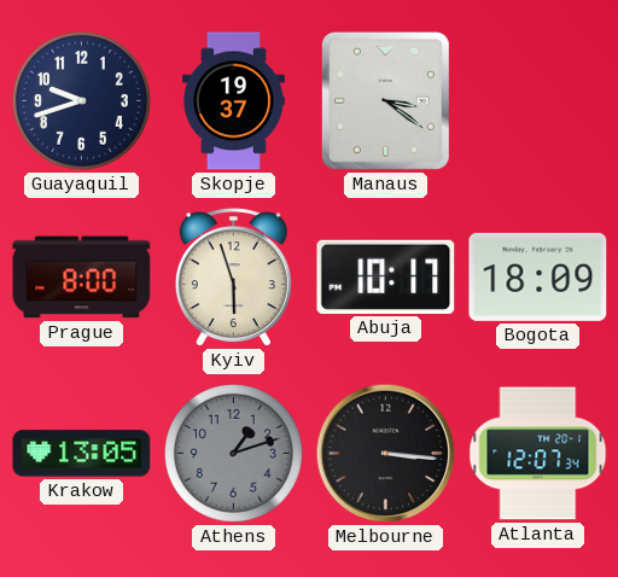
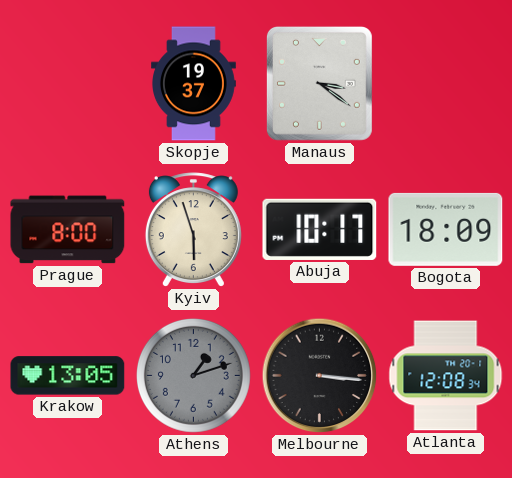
Guayaquil: 9:42 -> none
Atlanta: 12:07 -> 12:08
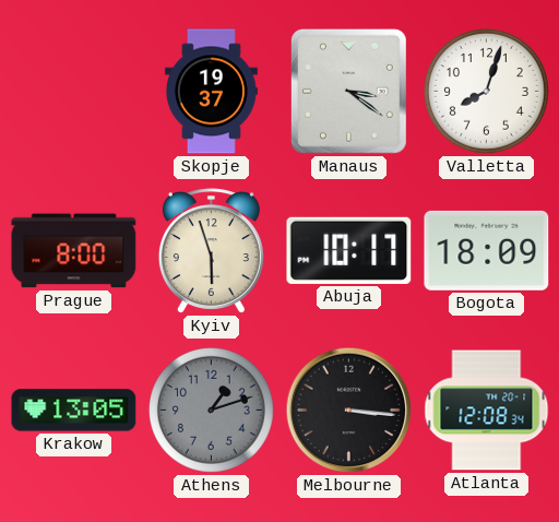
Valletta: none -> 8:03
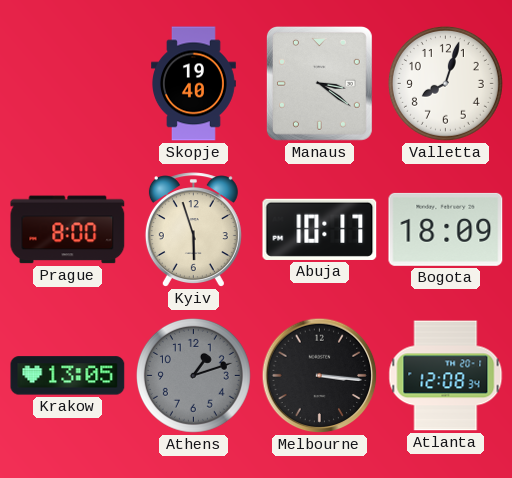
Skopje: 19:37 -> 19:40
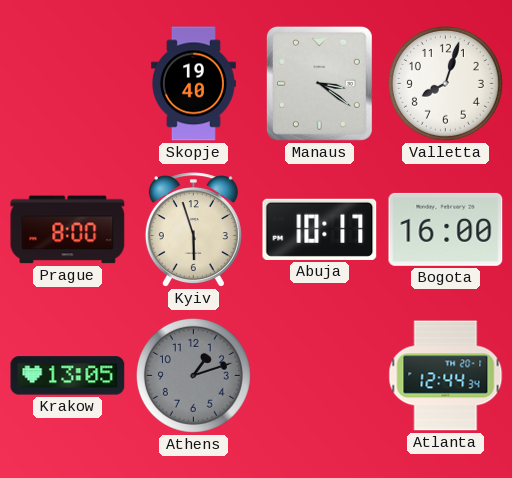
Bogota: 18:09 -> 16:00
Melbourne: 3:16 -> none
Atlanta: 12:08 -> 12:44
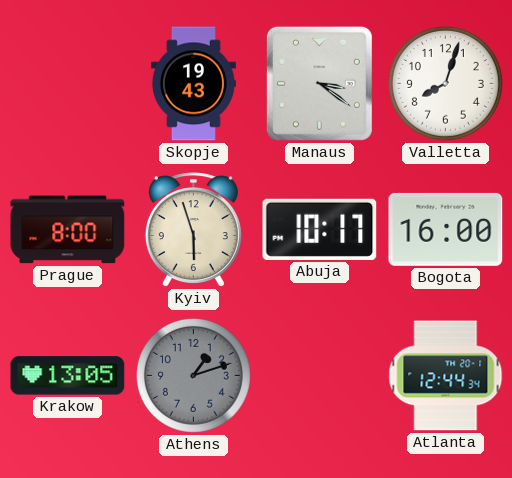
Skopje: 19:40 -> 19:43
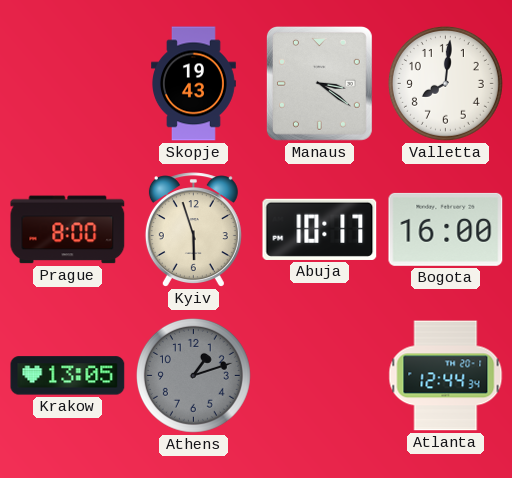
Valletta: 8:03 -> 8:01
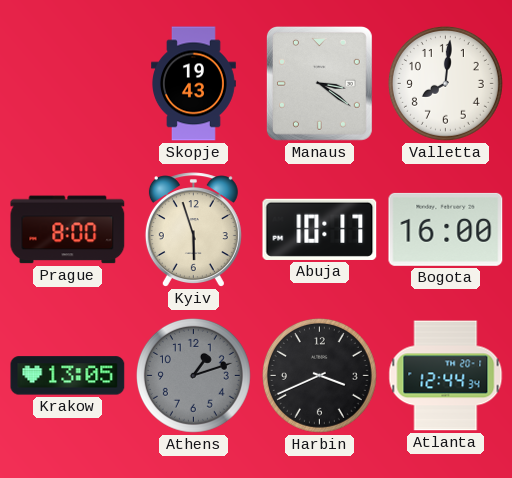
Harbin: none -> 3:41
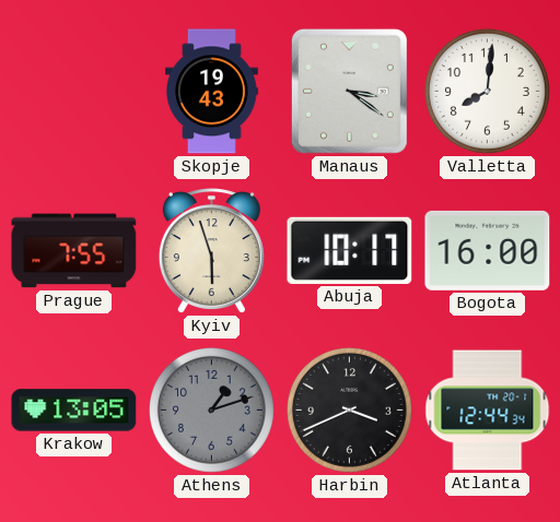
Prague: 8:00 -> 7:55
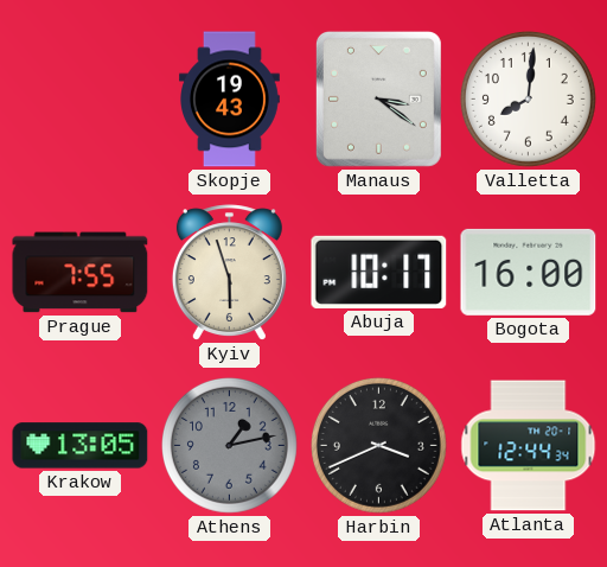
Athens: 1:12 -> 1:13
